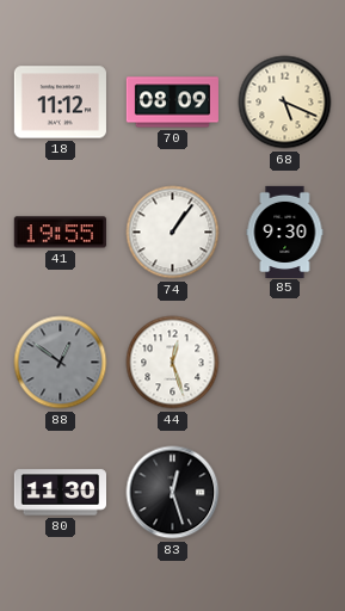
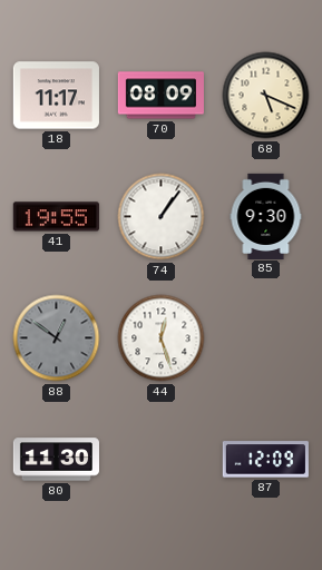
18: 11:12 -> 11:17
83: 12:27 -> none
87: none -> 12:09
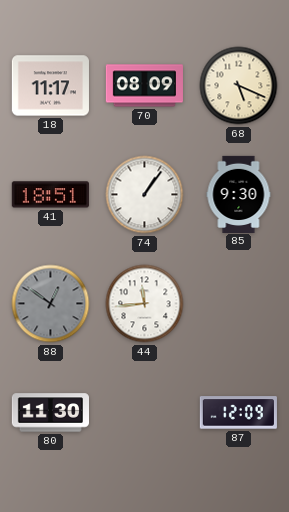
41: 19:55 -> 18:51
44: 12:27 -> 11:44
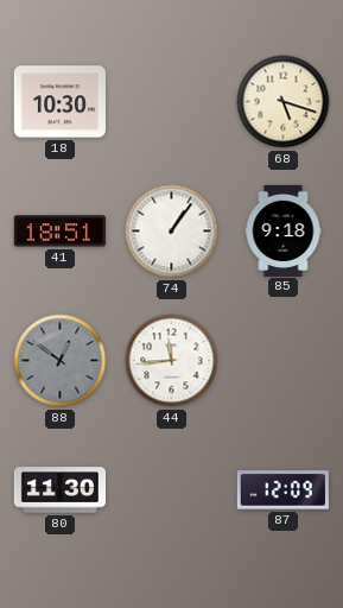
18: 11:17 -> 10:30
70: 08:09 -> none
68: 5:19 -> 5:18
85: 9:30 -> 9:18
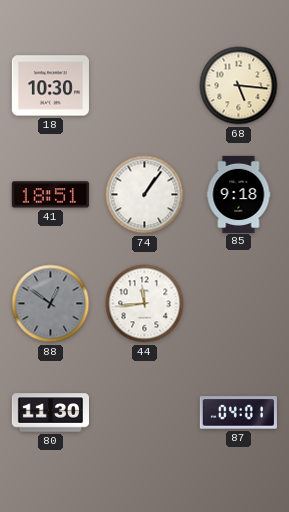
68: 5:18 -> 5:16
87: 12:09 -> 04:01
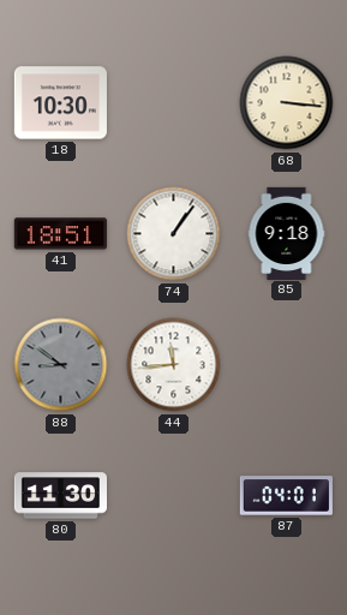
68: 5:16 -> 3:16
88: 12:51 -> 8:51
